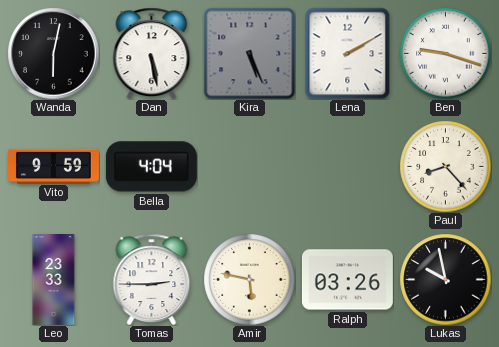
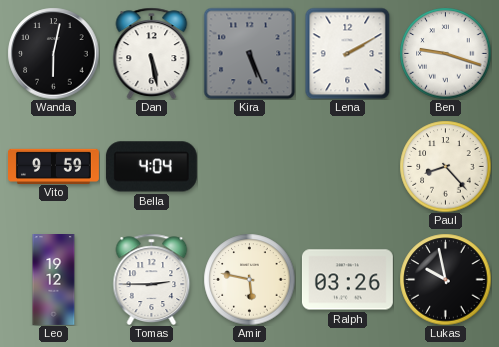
Leo: 23:33 -> 19:12
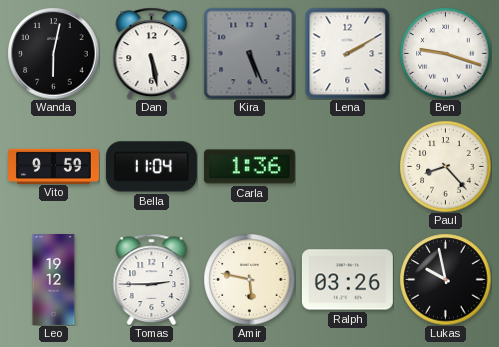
Bella: 4:04 -> 11:04
Carla: none -> 1:36
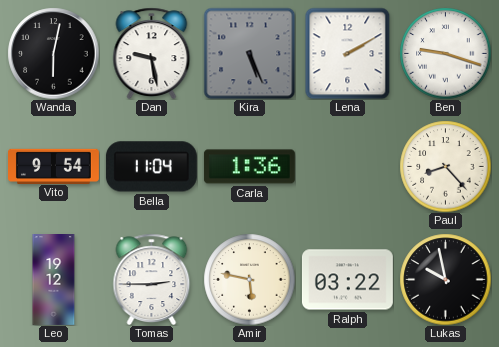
Dan: 5:28 -> 9:28
Vito: 9:59 -> 9:54
Ralph: 03:26 -> 03:22
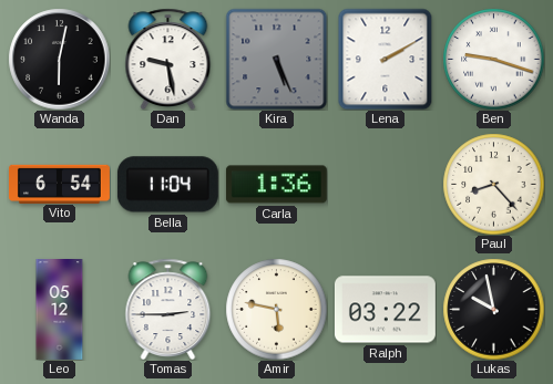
Vito: 9:54 -> 6:54
Leo: 19:12 -> 05:12
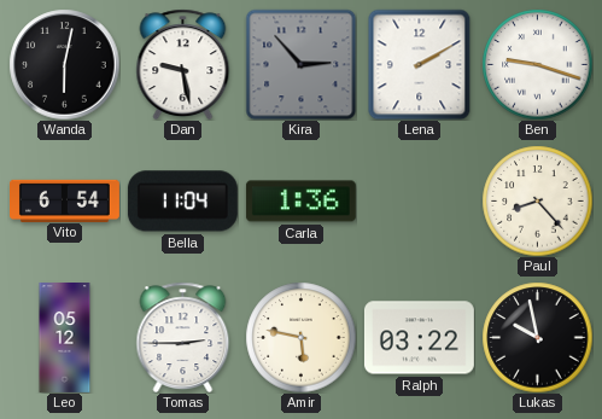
Kira: 5:26 -> 2:53
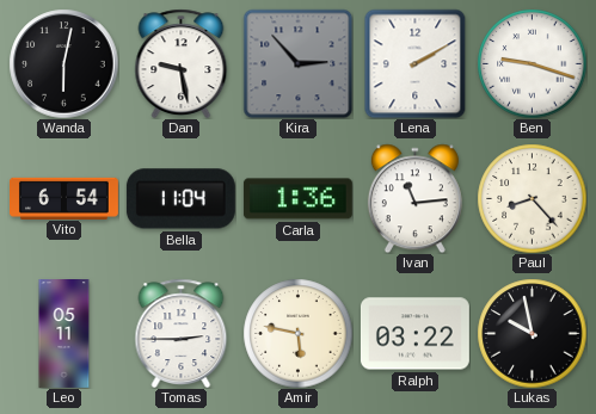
Ivan: none -> 11:14
Leo: 05:12 -> 05:11
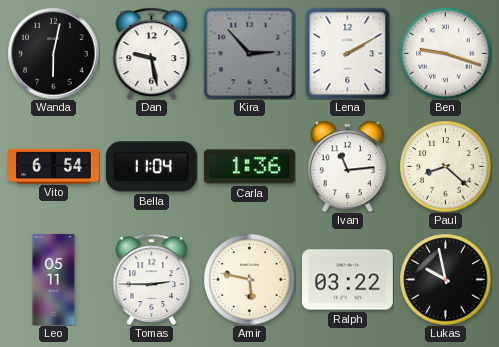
Paul: 8:23 -> 8:22
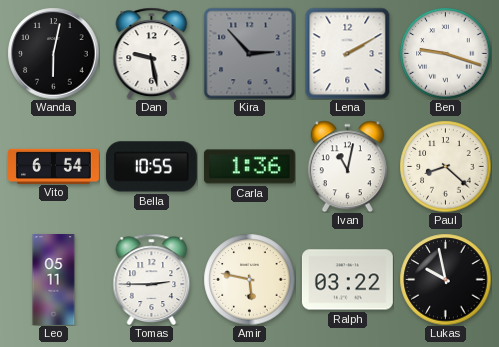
Bella: 11:04 -> 10:55
Ivan: 11:14 -> 11:02
